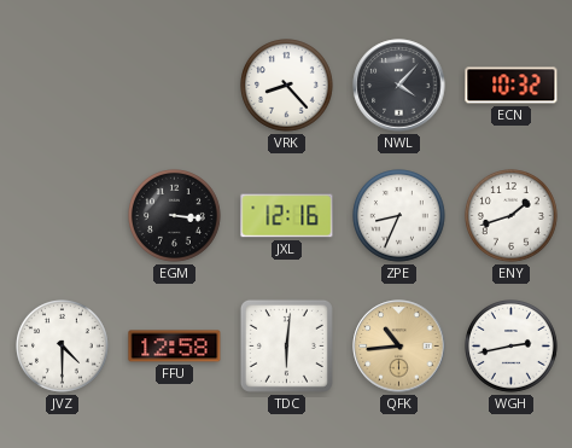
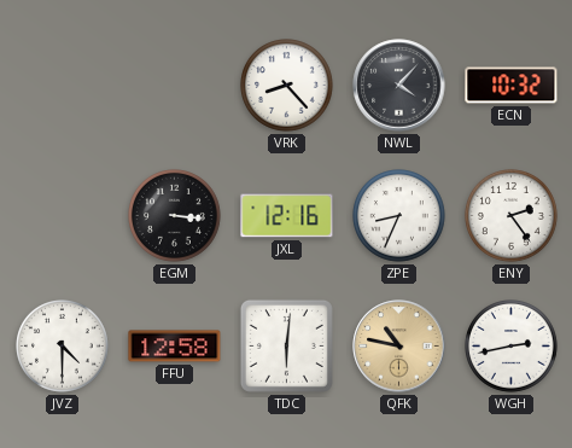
ENY: 1:42 -> 2:24
QFK: 10:44 -> 10:47
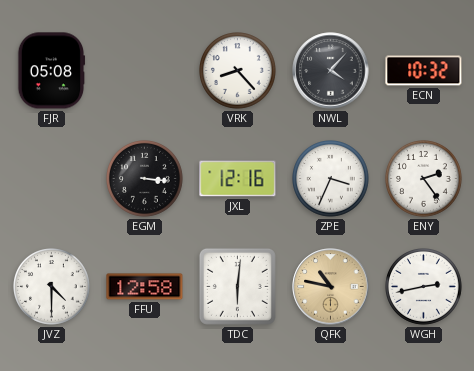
FJR: none -> 05:08
ZPE: 8:34 -> 3:34
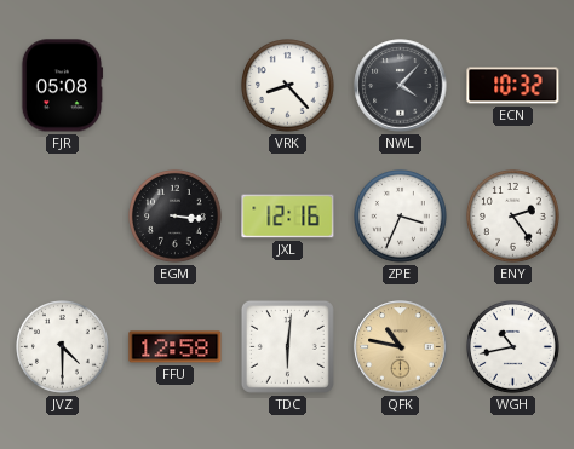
WGH: 2:43 -> 10:43
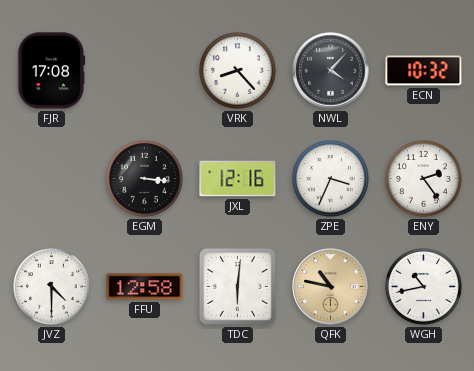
FJR: 05:08 -> 17:08
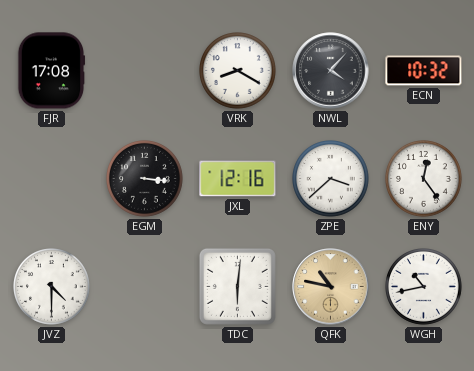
VRK: 8:23 -> 8:20
ZPE: 3:34 -> 3:38
ENY: 2:24 -> 12:24
FFU: 12:58 -> none
